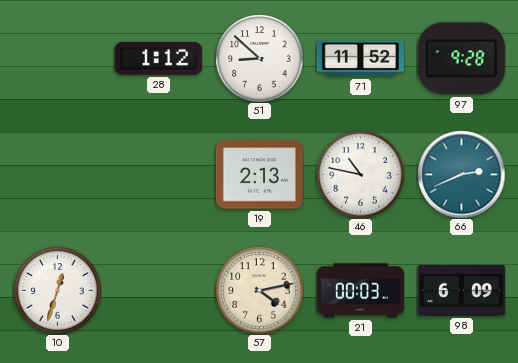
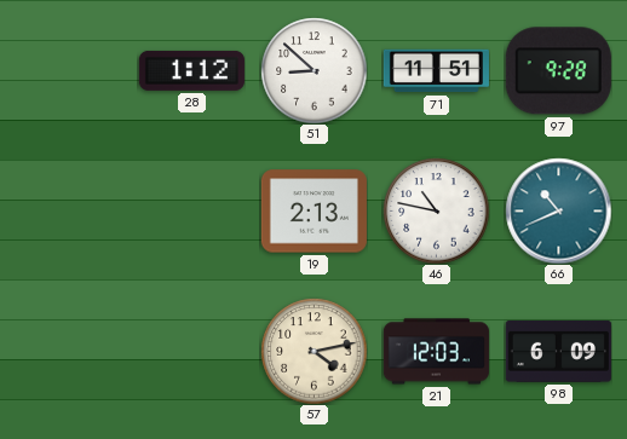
71: 11:52 -> 11:51
66: 2:41 -> 10:41
10: 12:33 -> none
21: 00:03 -> 12:03
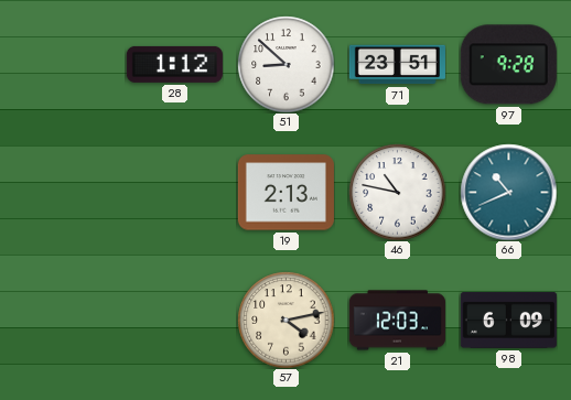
71: 11:51 -> 23:51
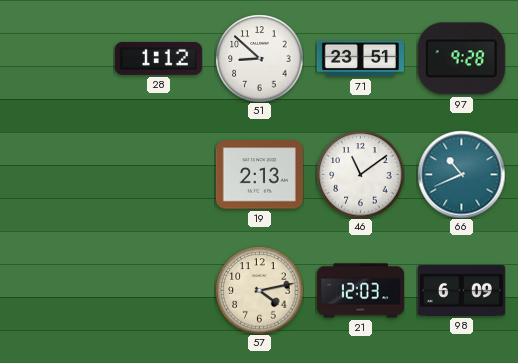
46: 10:47 -> 11:09
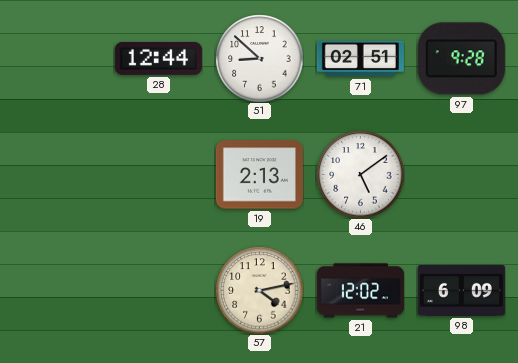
28: 1:12 -> 12:44
71: 23:51 -> 02:51
46: 11:09 -> 5:09
66: 10:41 -> none
21: 12:03 -> 12:02
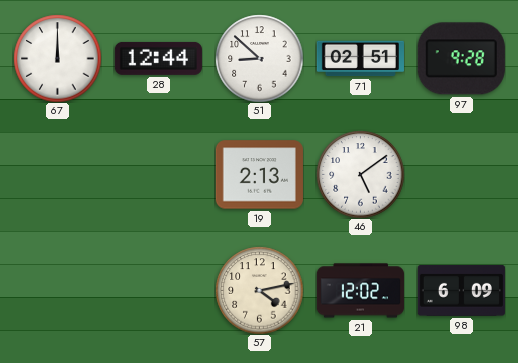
67: none -> 12:00
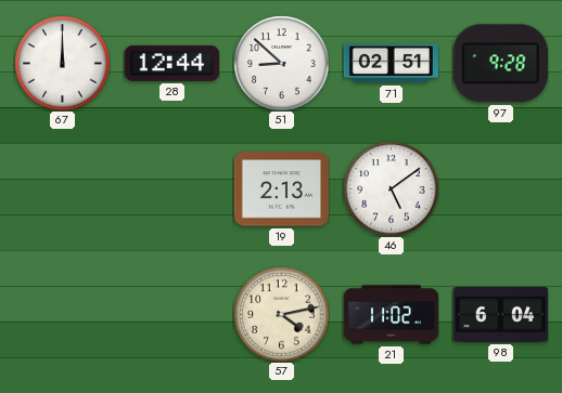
21: 12:02 -> 11:02
98: 6:09 -> 6:04
